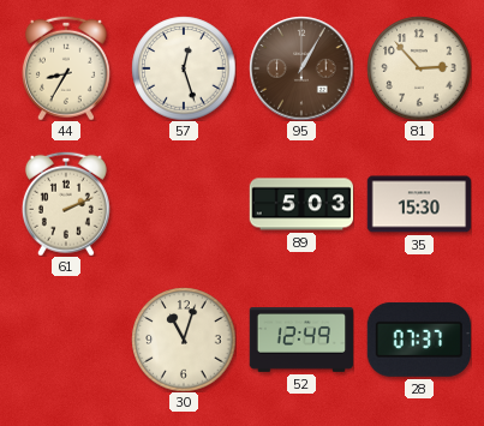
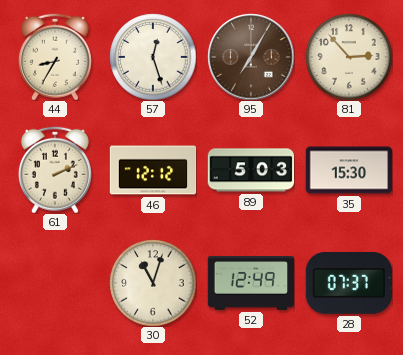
95: 1:05 -> 7:05
46: none -> 12:12
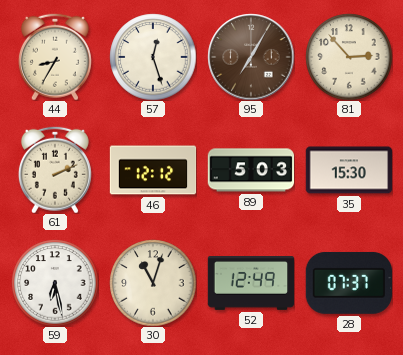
59: none -> 6:28
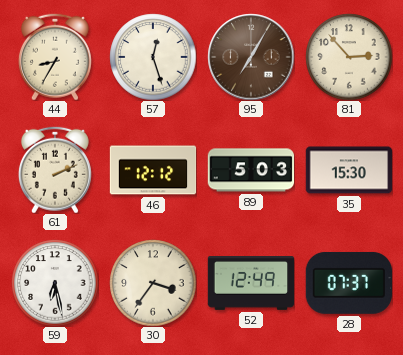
30: 11:03 -> 3:36
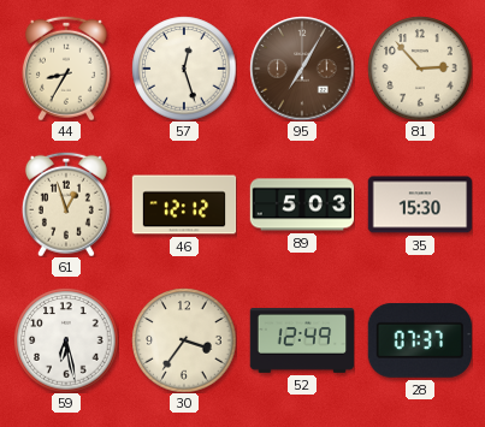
61: 2:11 -> 12:57
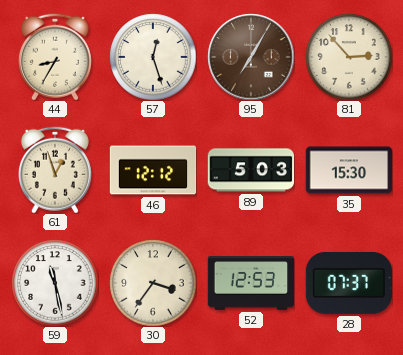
59: 6:28 -> 11:28
52: 12:49 -> 12:53
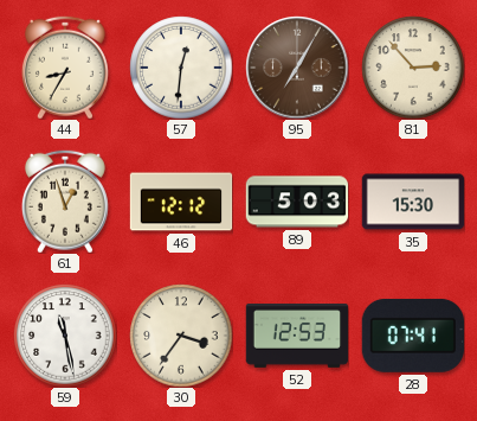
57: 12:27 -> 12:31
28: 07:37 -> 07:41
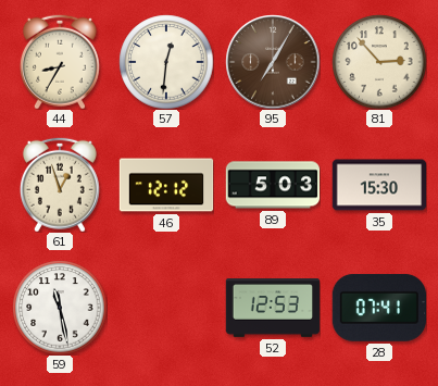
30: 3:36 -> none
